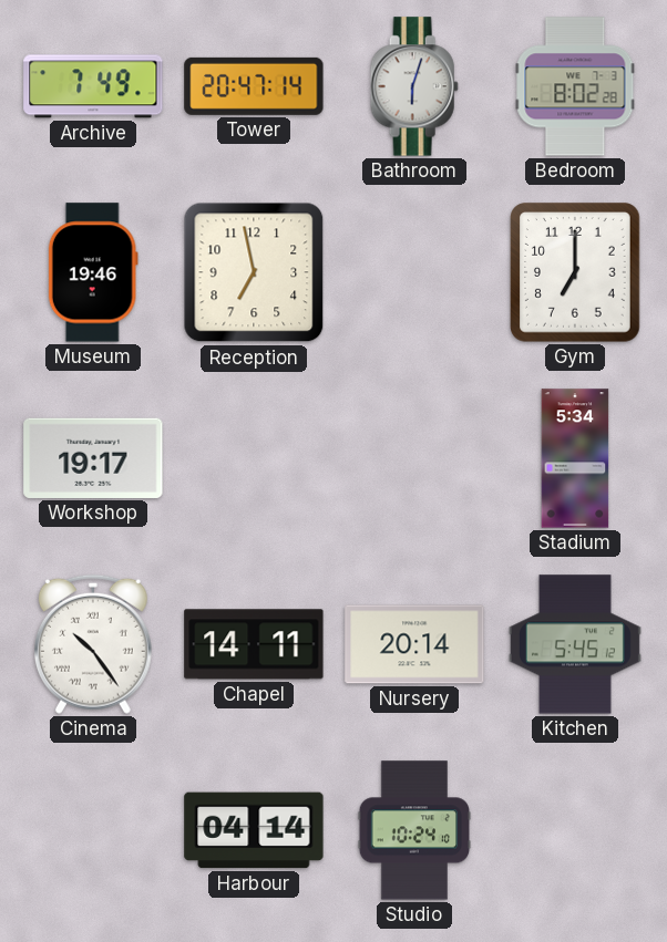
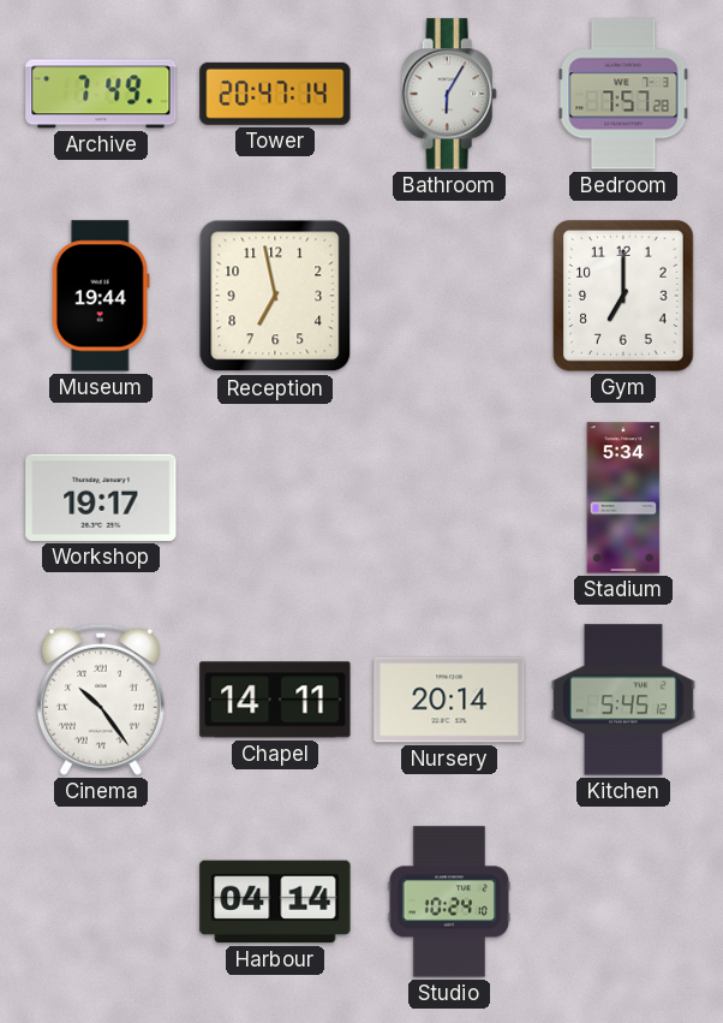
Bathroom: 6:03 -> 6:05
Bedroom: 8:02 -> 7:57
Museum: 19:46 -> 19:44
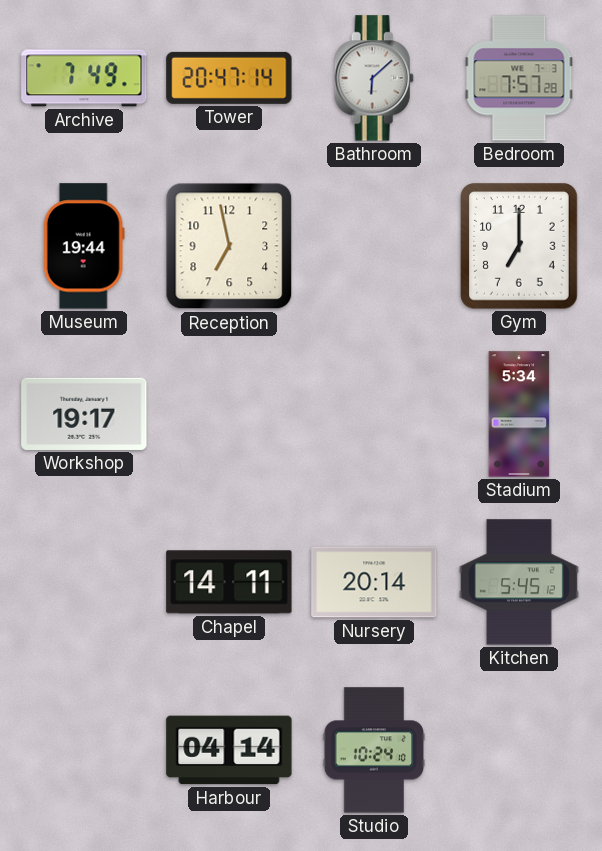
Bathroom: 6:05 -> 6:08
Cinema: 10:24 -> none
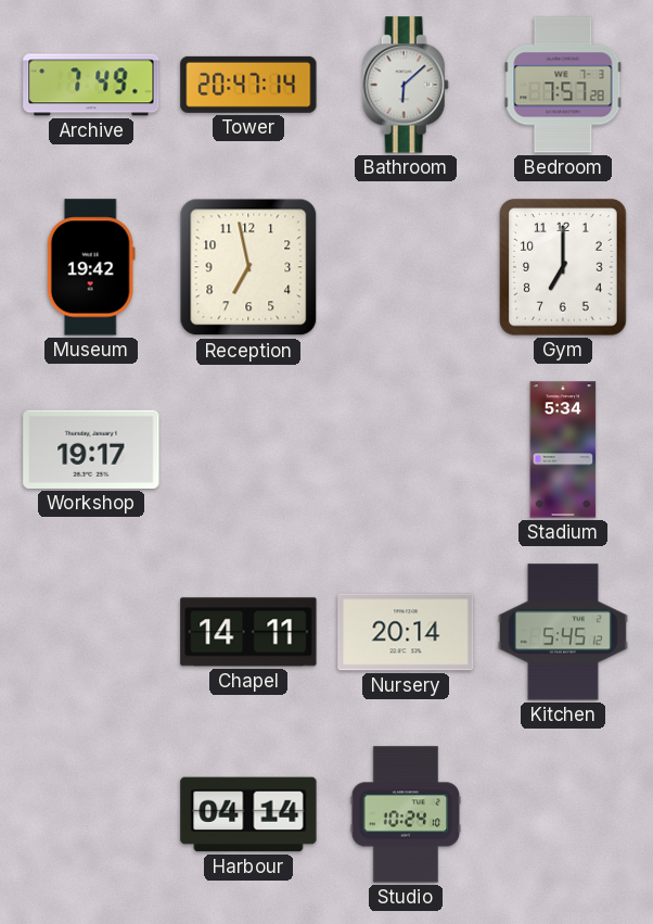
Museum: 19:44 -> 19:42
